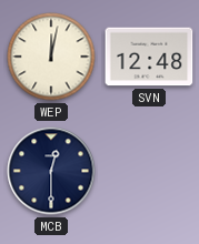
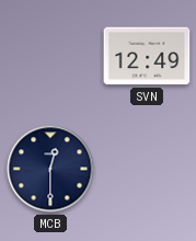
WEP: 12:02 -> none
SVN: 12:48 -> 12:49
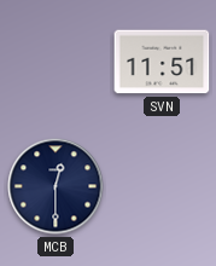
SVN: 12:49 -> 11:51
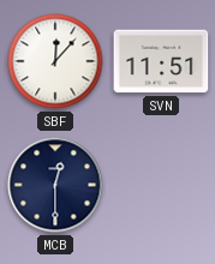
SBF: none -> 12:07
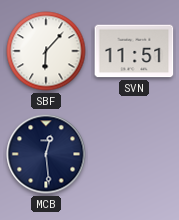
SBF: 12:07 -> 6:07
MCB: 12:30 -> 12:29
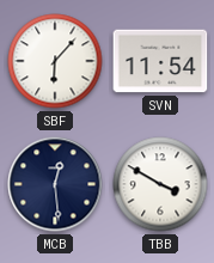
SVN: 11:51 -> 11:54
TBB: none -> 3:50
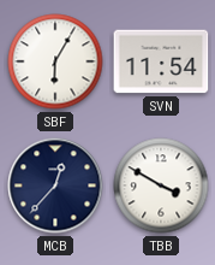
SBF: 6:07 -> 6:05
MCB: 12:29 -> 12:37
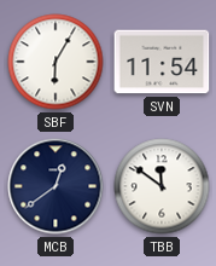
MCB: 12:37 -> 12:39
TBB: 3:50 -> 11:51
